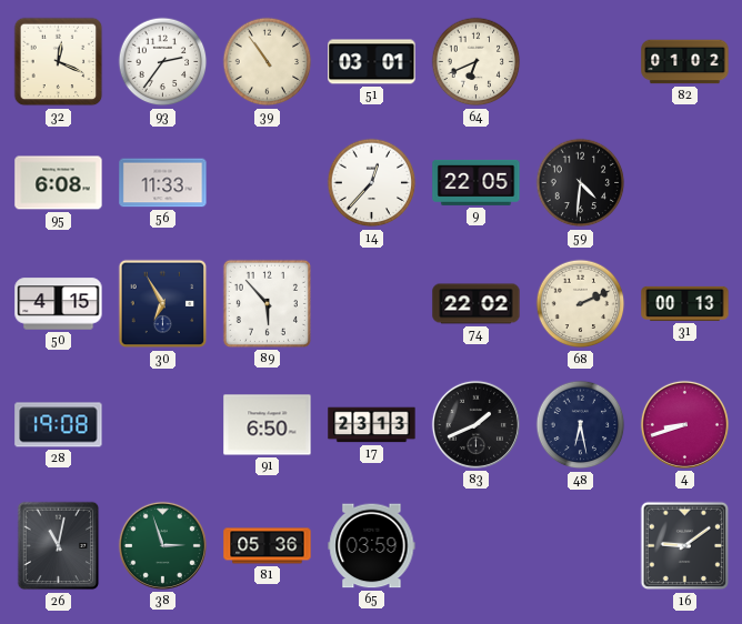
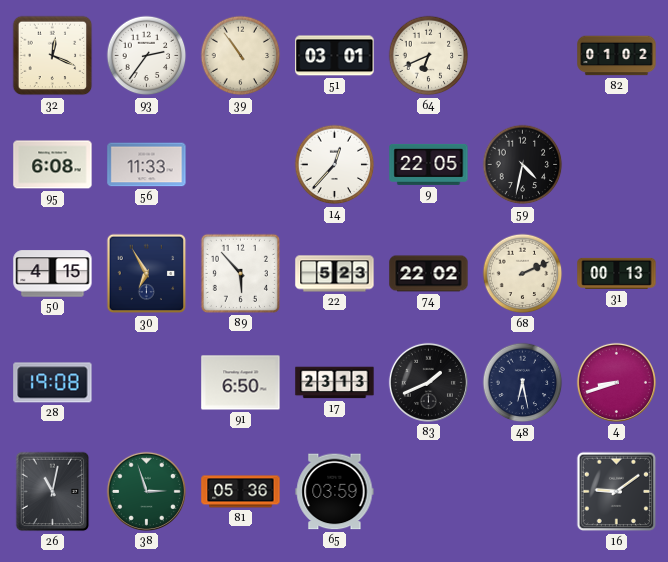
59: 4:31 -> 4:32
22: none -> 5:23
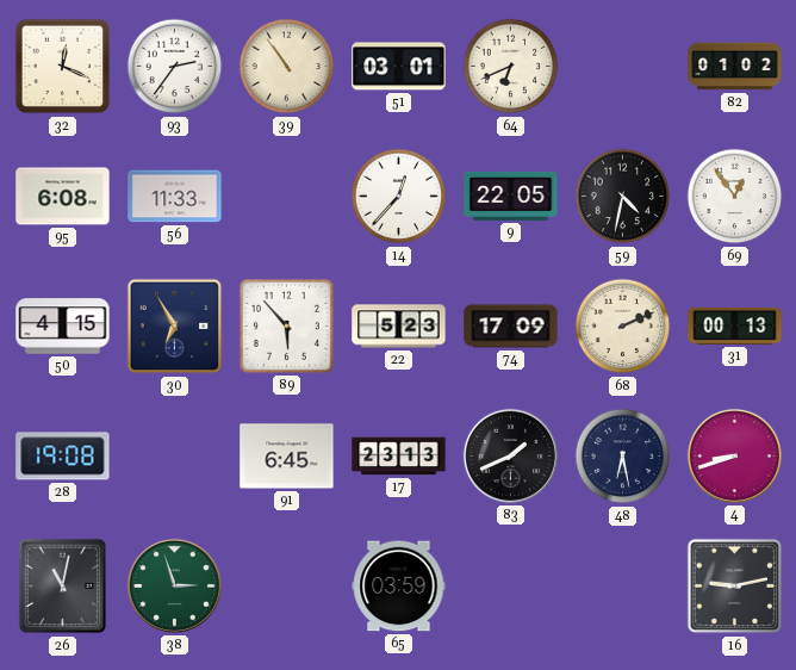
69: none -> 12:54
74: 22:02 -> 17:09
91: 6:50 -> 6:45
81: 05:36 -> none
16: 9:09 -> 9:13
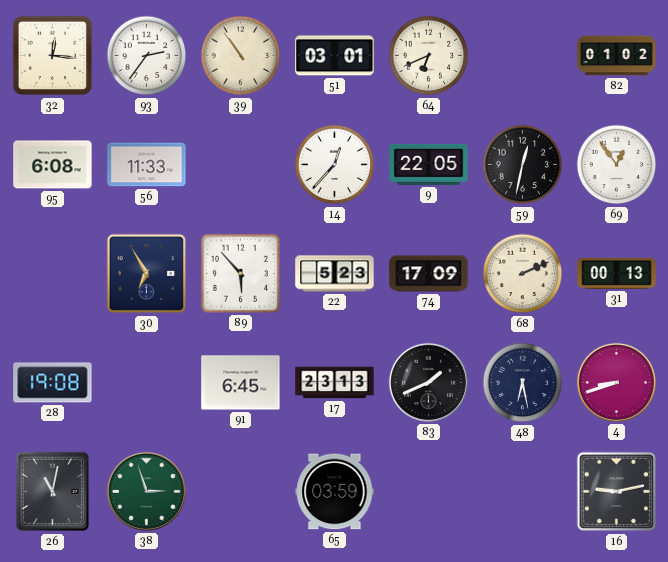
32: 12:19 -> 12:16
59: 4:32 -> 12:32
50: 4:15 -> none
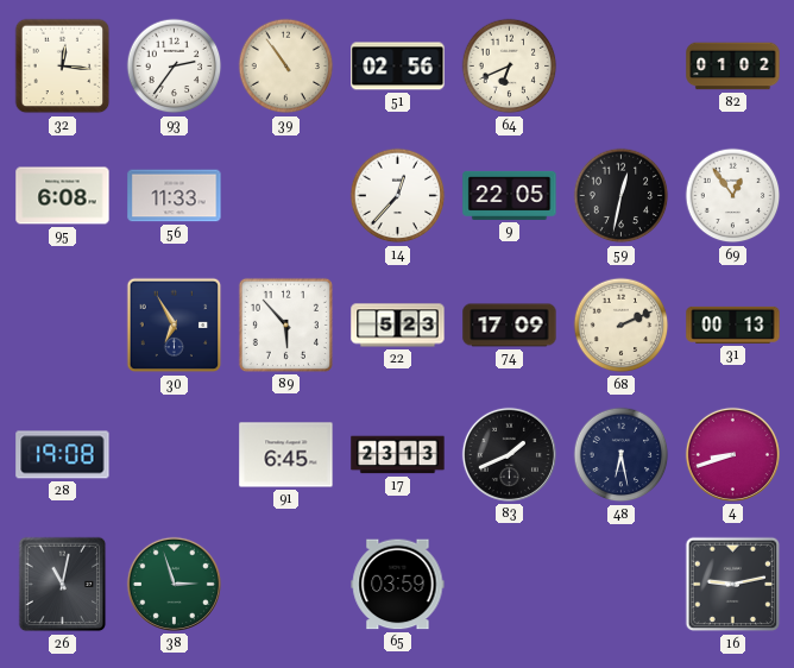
51: 03:01 -> 02:56
